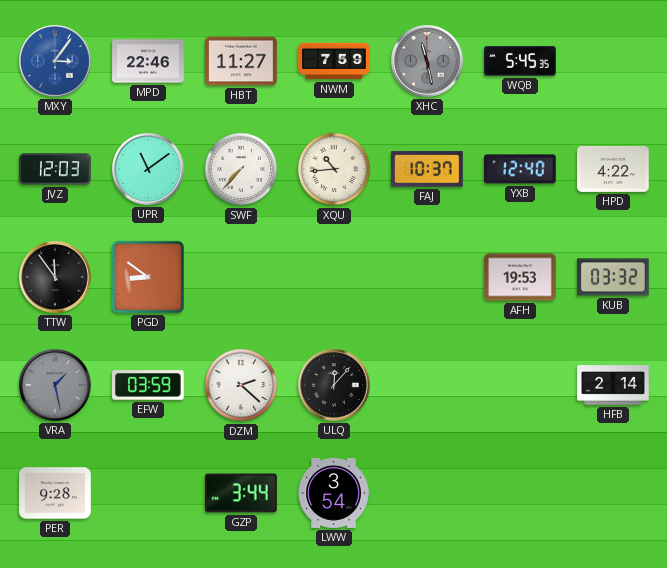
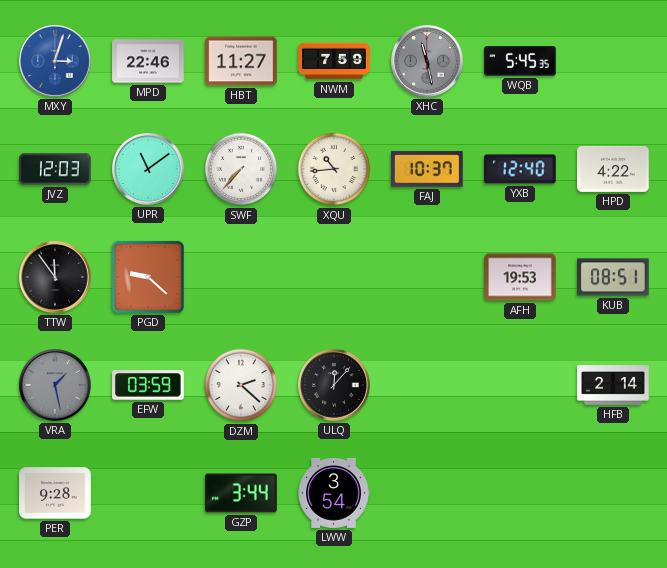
MXY: 3:06 -> 3:03
PGD: 8:51 -> 9:22
KUB: 03:32 -> 08:51
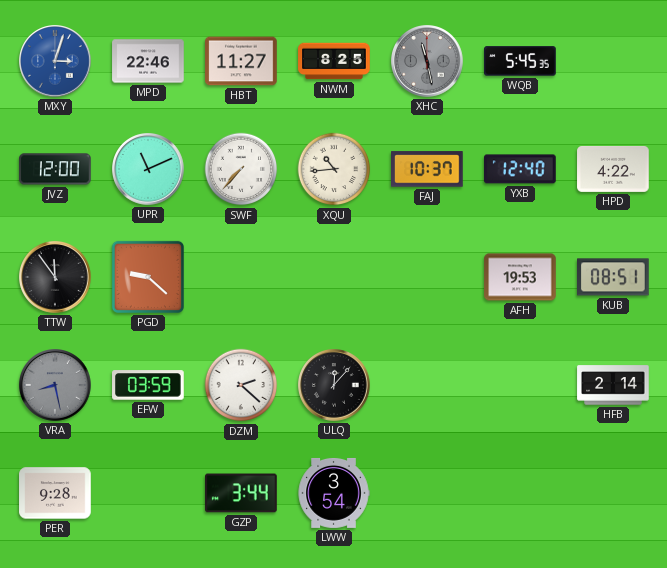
NWM: 7:59 -> 8:25
JVZ: 12:03 -> 12:00
UPR: 11:09 -> 11:11
VRA: 1:28 -> 8:28
